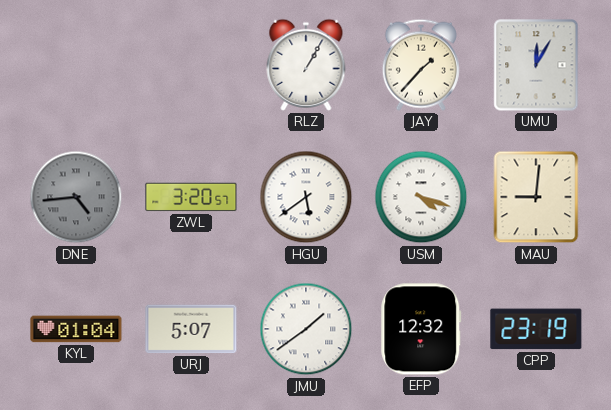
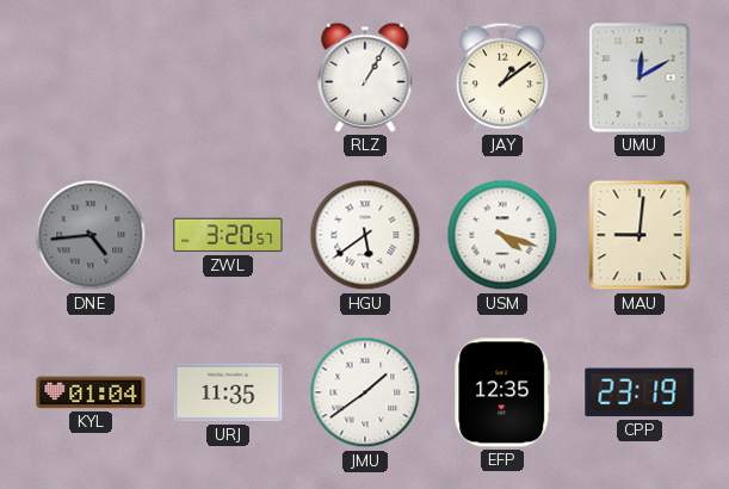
JAY: 1:37 -> 1:09
UMU: 12:05 -> 12:10
URJ: 5:07 -> 11:35
EFP: 12:32 -> 12:35
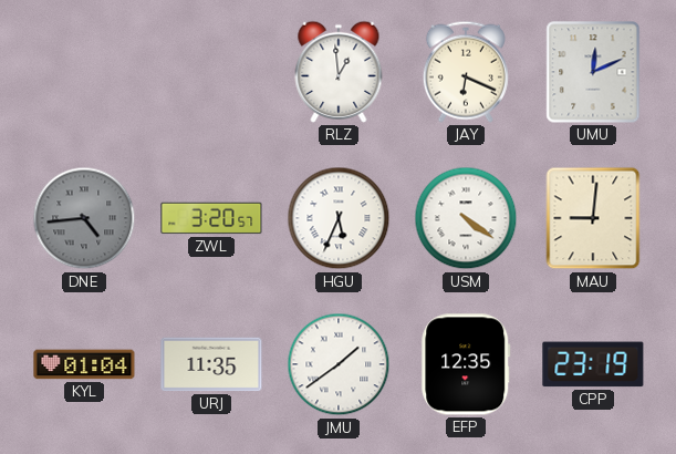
RLZ: 1:05 -> 12:59
JAY: 1:09 -> 6:19
UMU: 12:10 -> 12:11
HGU: 5:39 -> 5:34
USM: 4:18 -> 4:21
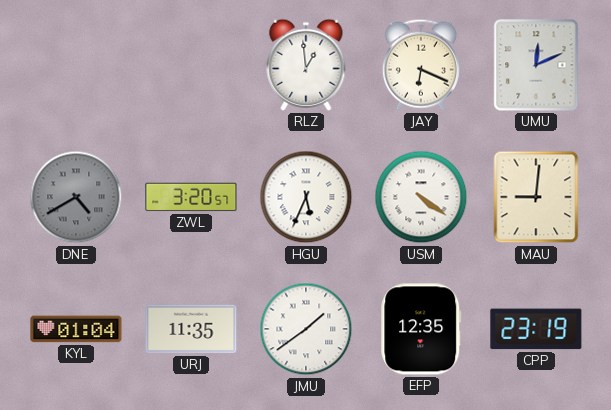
DNE: 4:44 -> 4:40
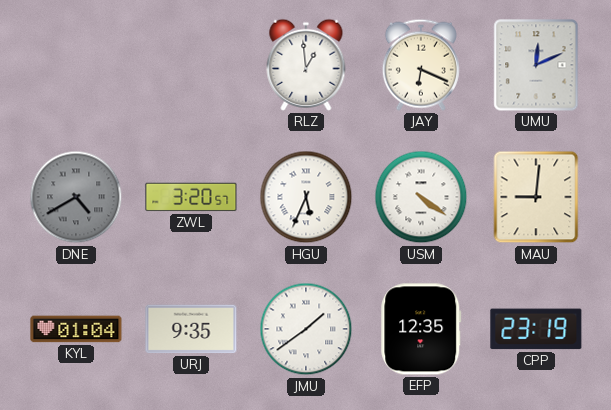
URJ: 11:35 -> 9:35
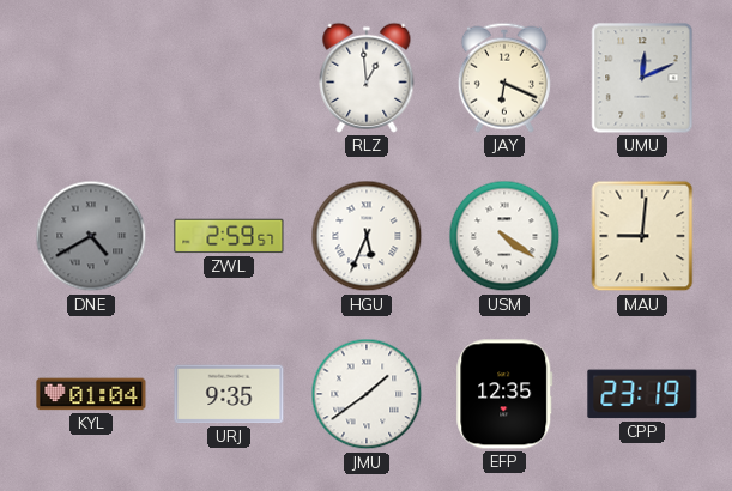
ZWL: 3:20 -> 2:59
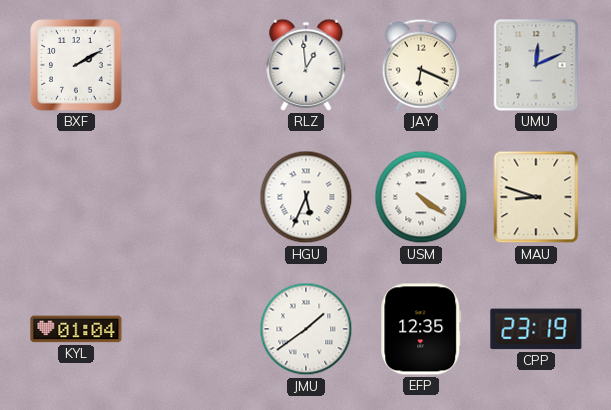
BXF: none -> 2:10
DNE: 4:40 -> none
ZWL: 2:59 -> none
MAU: 9:01 -> 8:48
URJ: 9:35 -> none
